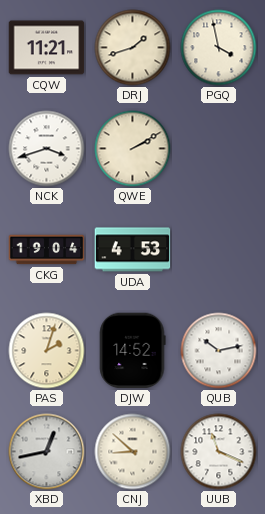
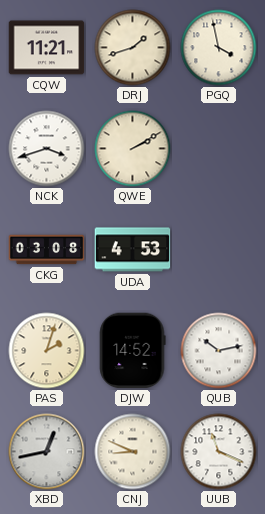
CKG: 19:04 -> 03:08
CNJ: 8:52 -> 8:49
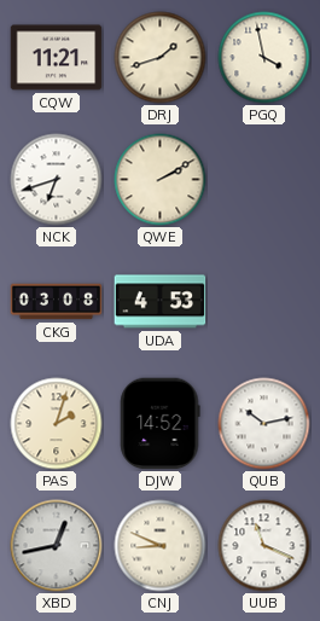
NCK: 3:42 -> 6:42
